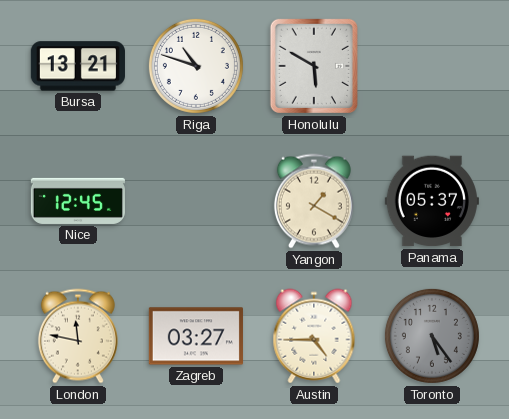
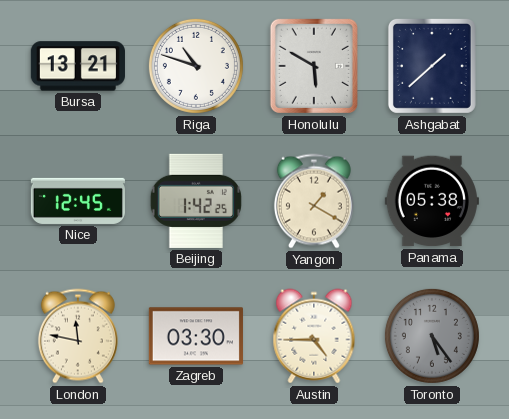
Ashgabat: none -> 1:38
Beijing: none -> 1:42
Panama: 05:37 -> 05:38
Zagreb: 03:27 -> 03:30
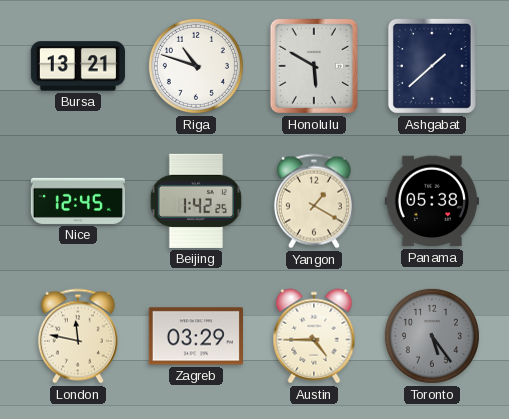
Zagreb: 03:30 -> 03:29
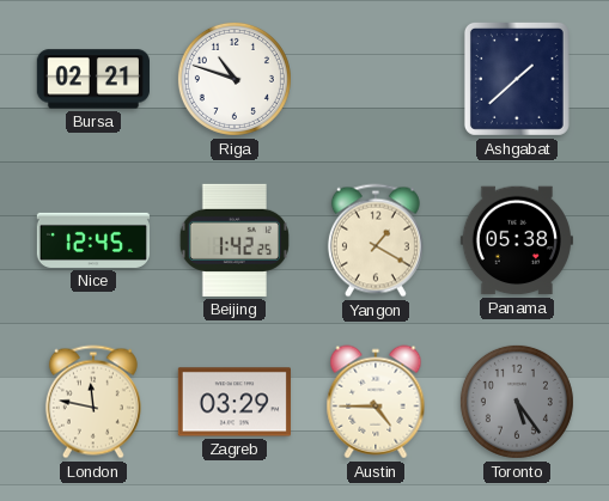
Bursa: 13:21 -> 02:21
Honolulu: 5:50 -> none
